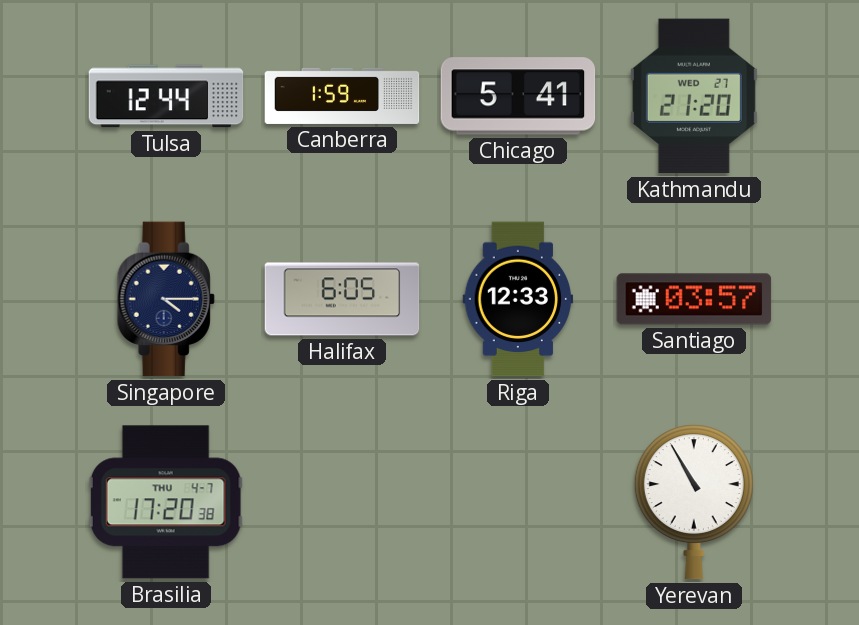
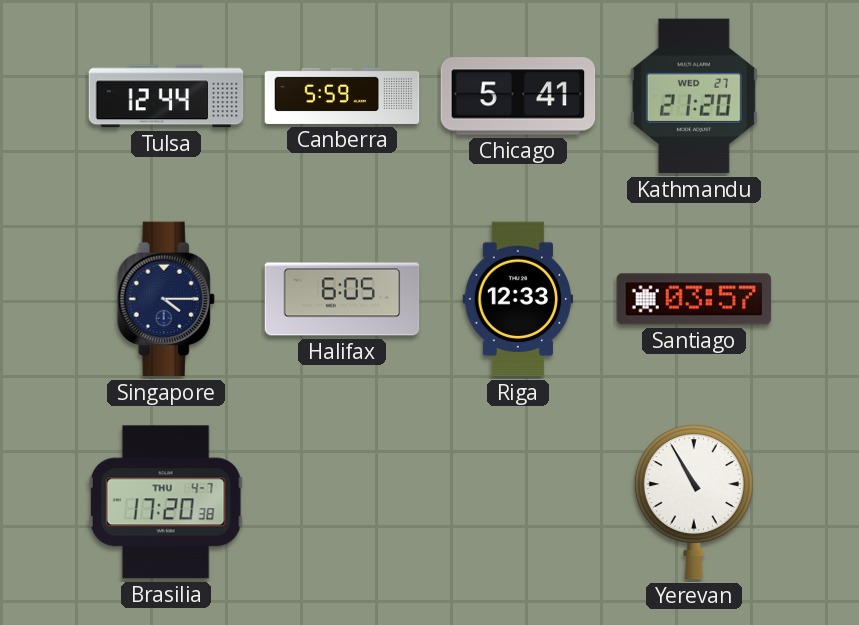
Canberra: 1:59 -> 5:59
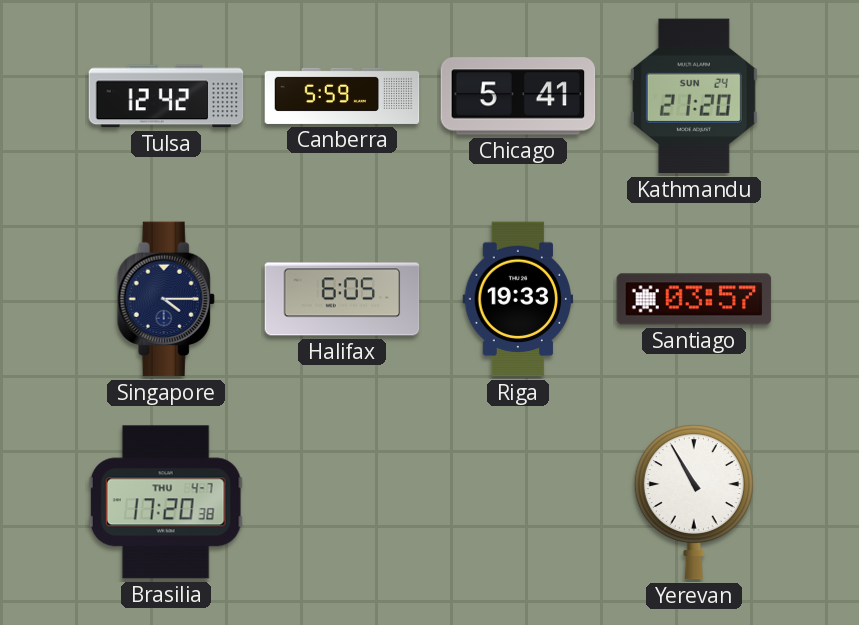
Tulsa: 12:44 -> 12:42
Kathmandu date: WED 27 -> SUN 24
Riga: 12:33 -> 19:33
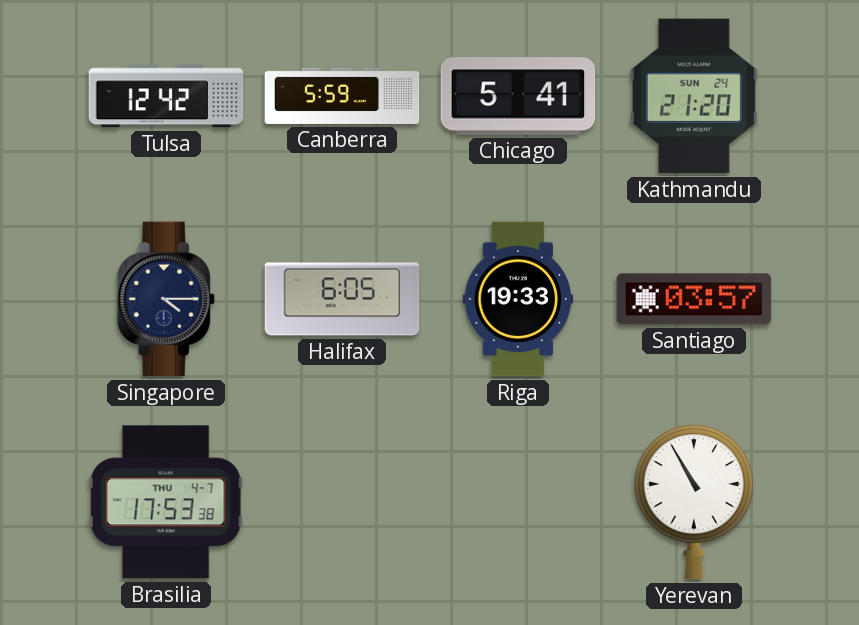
Brasilia: 17:20 -> 17:53
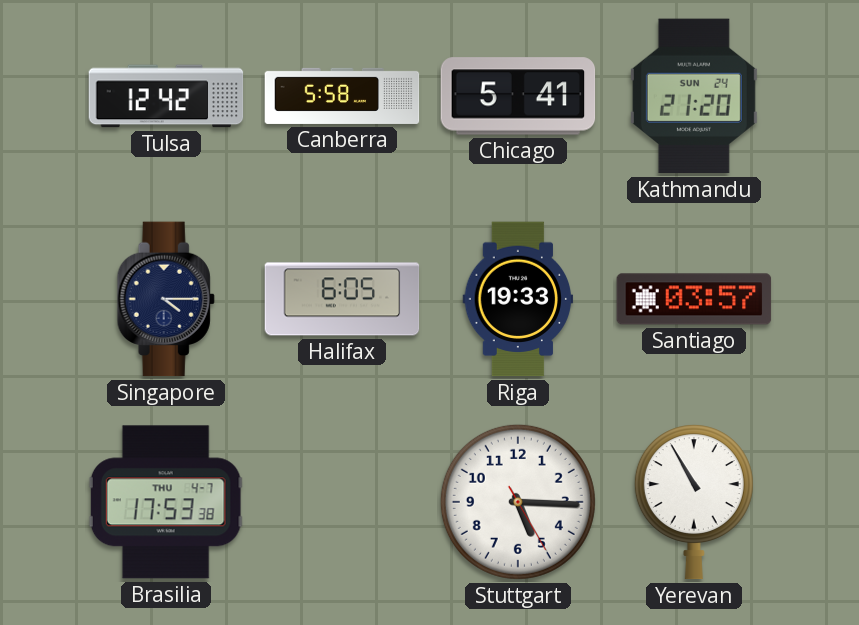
Canberra: 5:59 -> 5:58
Stuttgart: none -> 5:15
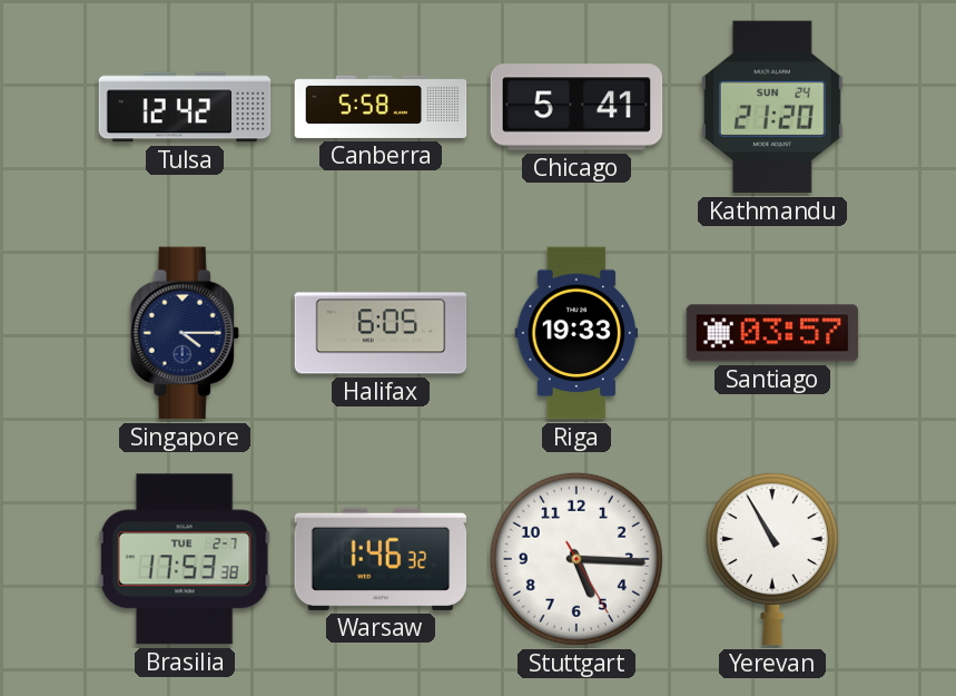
Brasilia date: THU 4-7 -> TUE 2-7
Warsaw: none -> 1:46
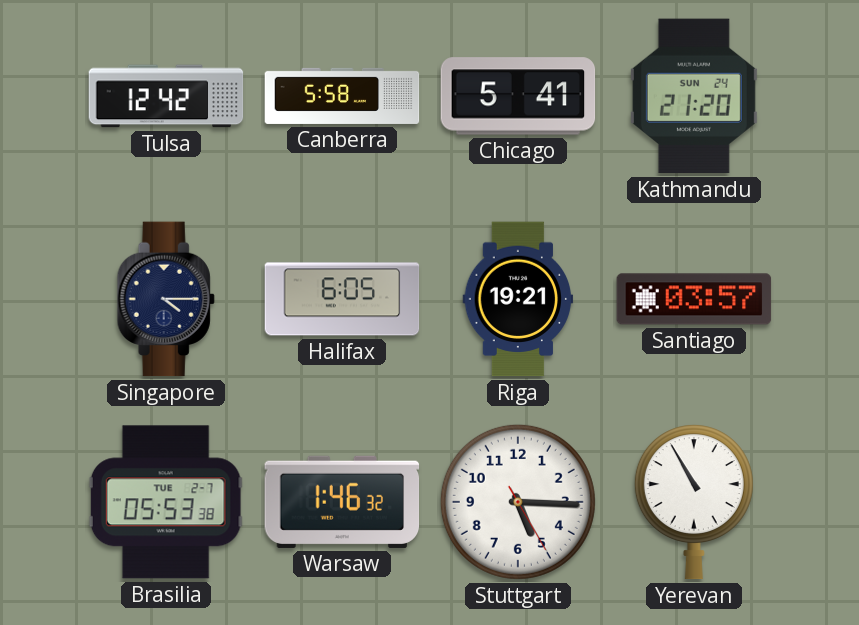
Riga: 19:33 -> 19:21
Brasilia: 17:53 -> 05:53
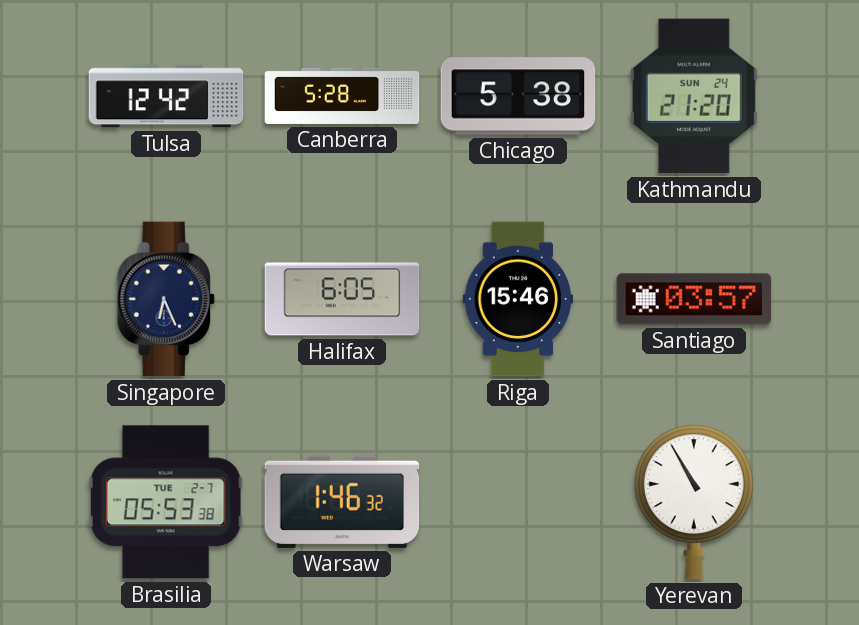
Canberra: 5:58 -> 5:28
Chicago: 5:41 -> 5:38
Singapore: 4:15 -> 6:26
Riga: 19:21 -> 15:46
Stuttgart: 5:15 -> none
